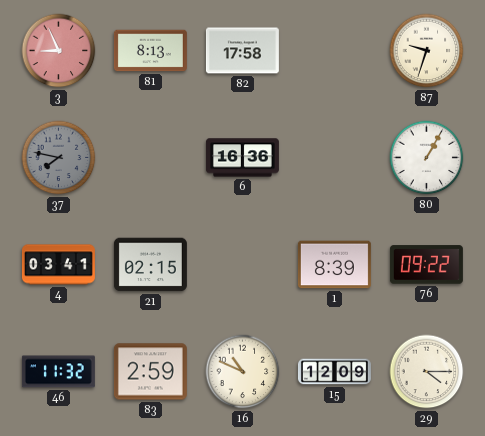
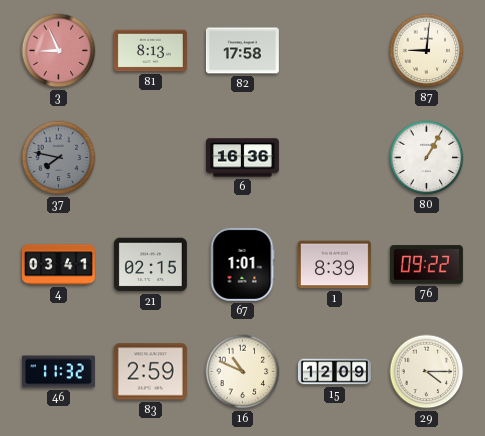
87: 9:33 -> 9:01
67: none -> 1:01
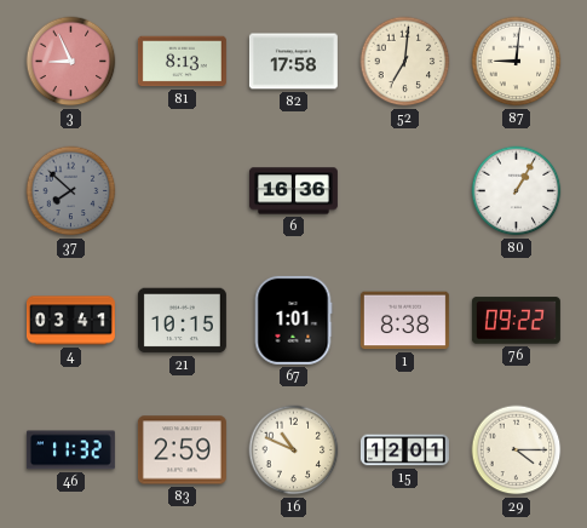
52: none -> 7:01
37: 7:47 -> 7:52
21: 02:15 -> 10:15
1: 8:39 -> 8:38
15: 12:09 -> 12:01
